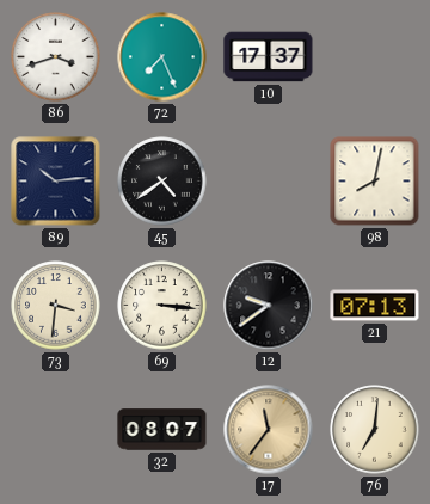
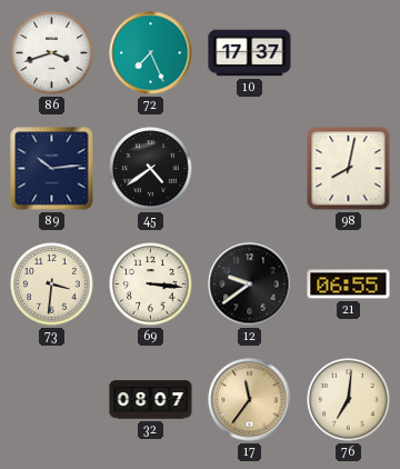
21: 07:13 -> 06:55
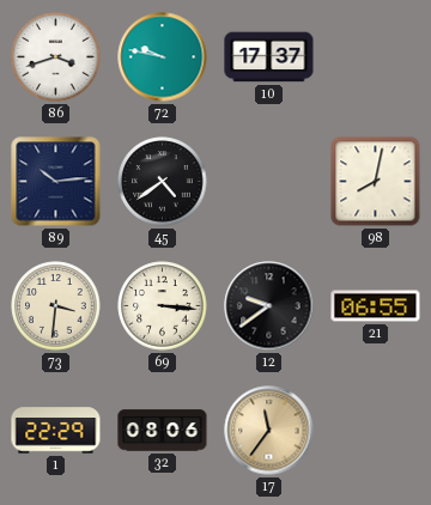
72: 7:26 -> 9:47
1: none -> 22:29
32: 08:07 -> 08:06
76: 7:01 -> none
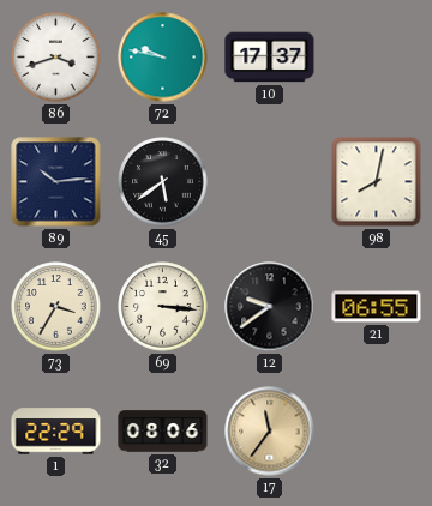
45: 4:39 -> 5:39
73: 3:31 -> 3:35
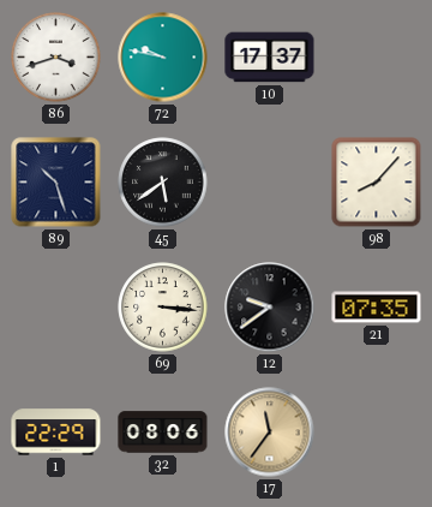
89: 10:14 -> 10:27
98: 8:02 -> 8:07
73: 3:35 -> none
21: 06:55 -> 07:35
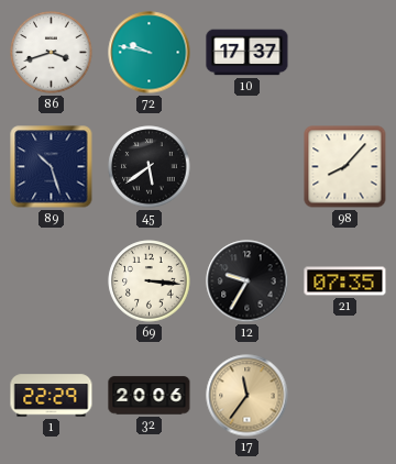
12: 9:39 -> 9:35
32: 08:06 -> 20:06
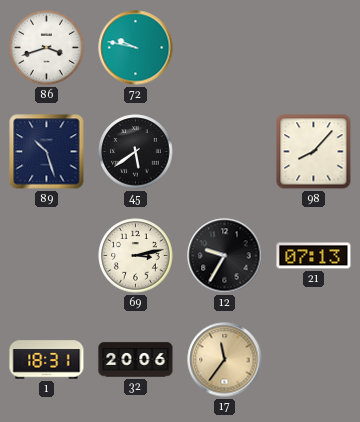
10: 17:37 -> none
69: 3:16 -> 3:13
21: 07:35 -> 07:13
1: 22:29 -> 18:31
